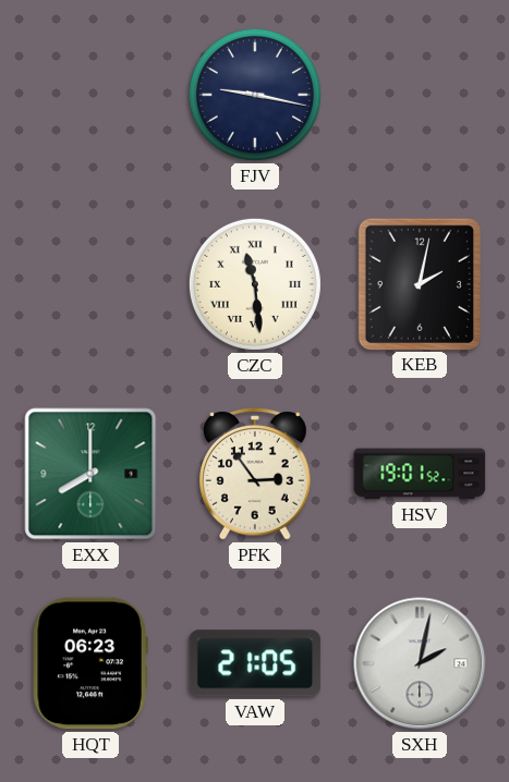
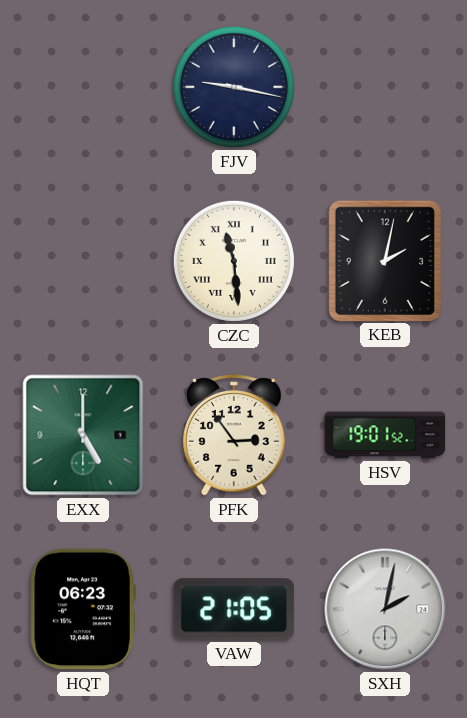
EXX: 8:00 -> 5:00
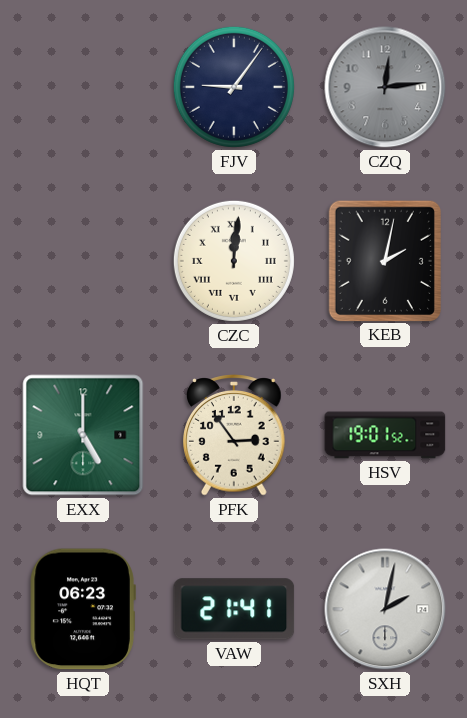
FJV: 9:17 -> 9:06
CZQ: none -> 12:14
CZC: 11:29 -> 12:01
VAW: 21:05 -> 21:41
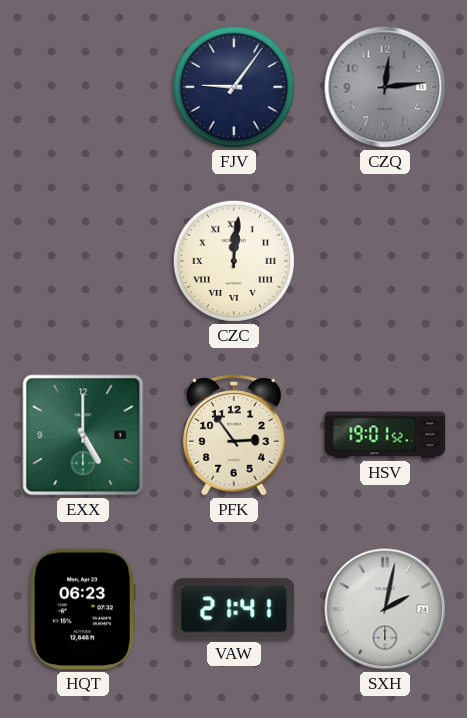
KEB: 2:02 -> none
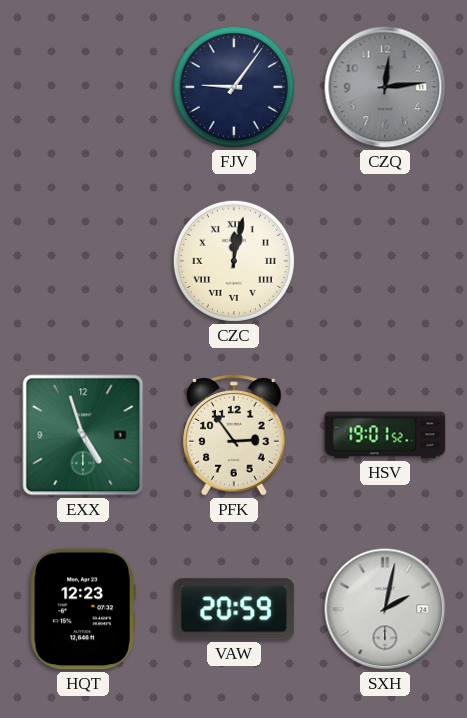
CZC: 12:01 -> 12:02
EXX: 5:00 -> 4:57
HQT: 06:23 -> 12:23
VAW: 21:41 -> 20:59
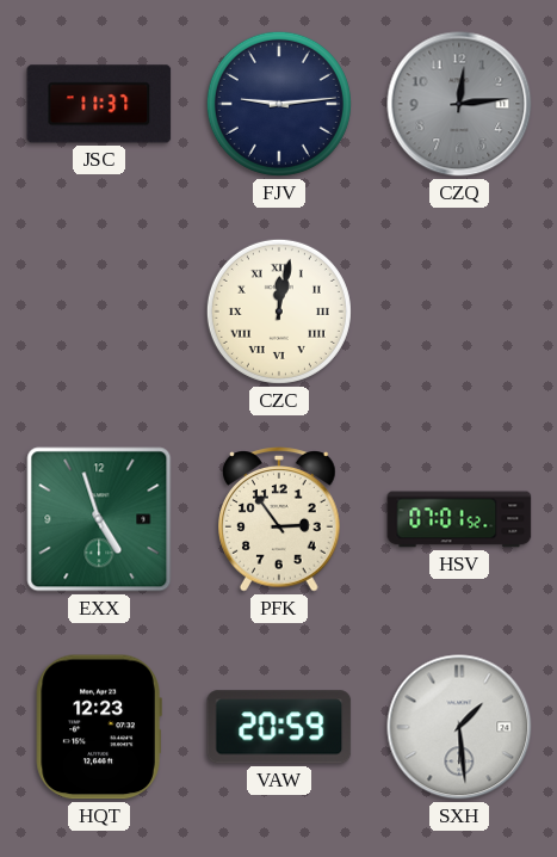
JSC: none -> 11:37
FJV: 9:06 -> 9:14
HSV: 19:01 -> 07:01
SXH: 2:02 -> 1:29
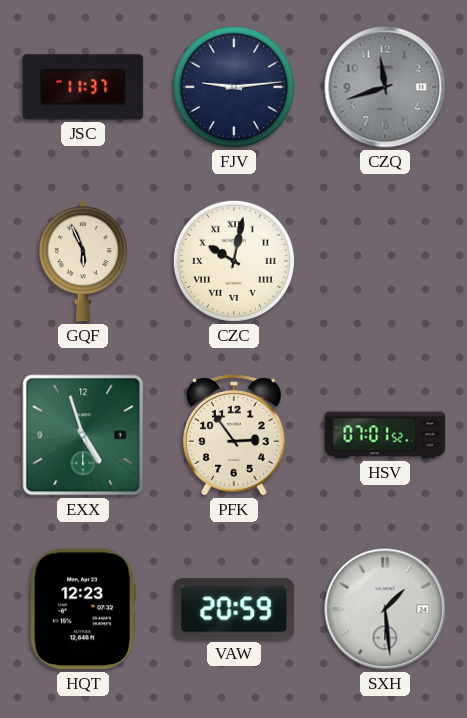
CZQ: 12:14 -> 11:42
GQF: none -> 5:56
CZC: 12:02 -> 10:02
